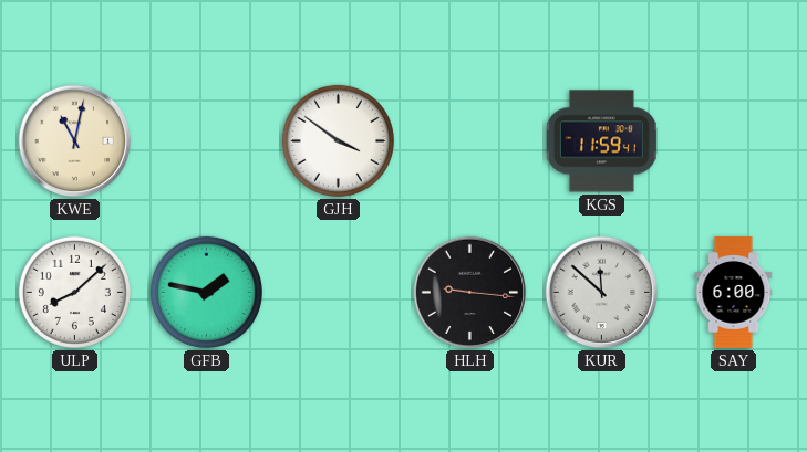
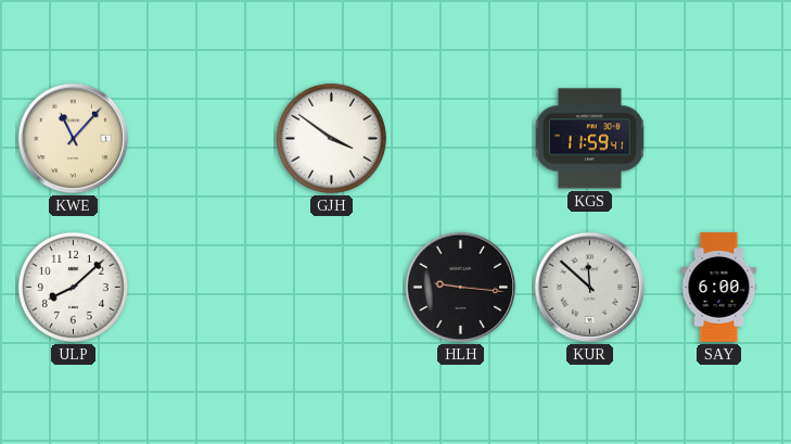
KWE: 11:02 -> 11:07
GFB: 1:47 -> none
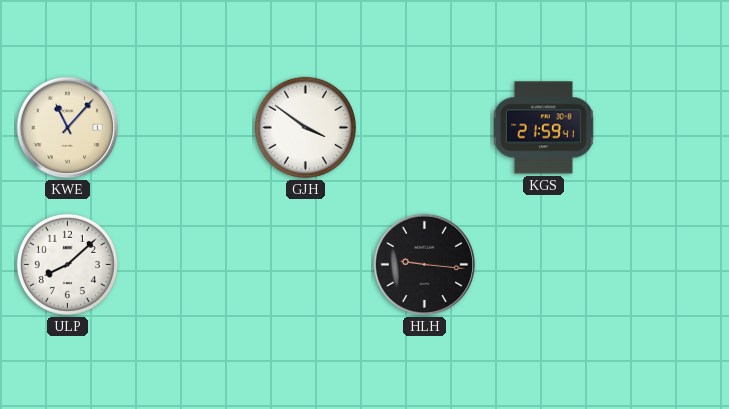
KGS: 11:59 -> 21:59
KUR: 11:52 -> none
SAY: 6:00 -> none
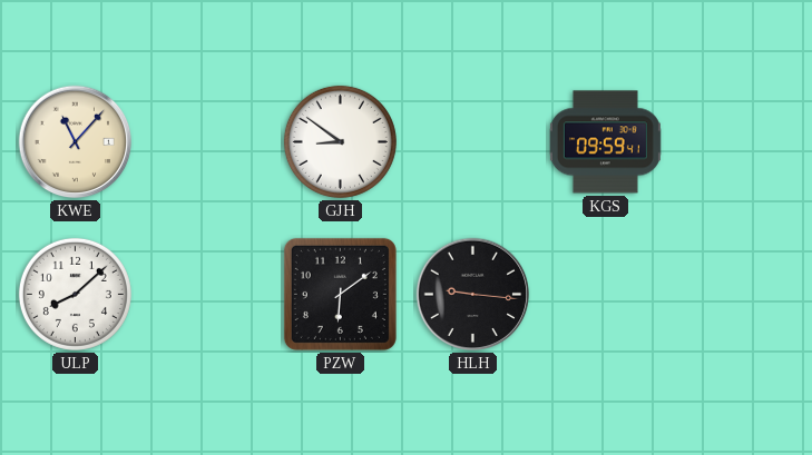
GJH: 3:51 -> 8:51
KGS: 21:59 -> 09:59
PZW: none -> 6:09
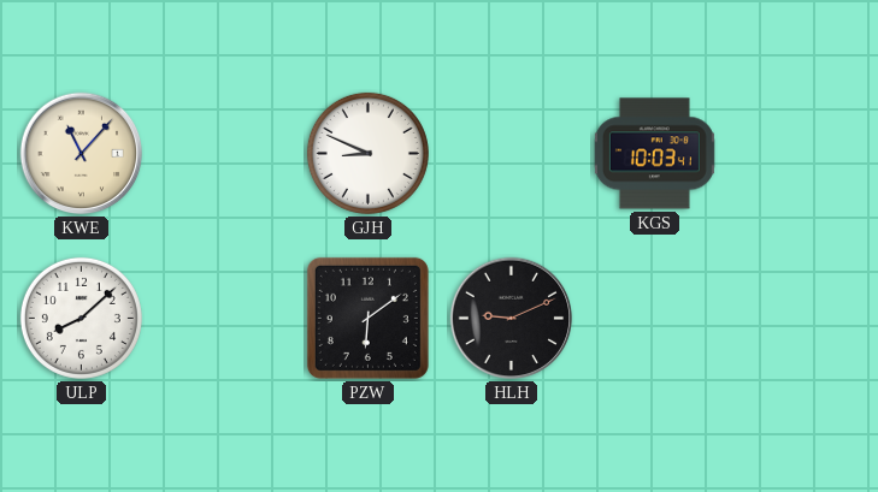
GJH: 8:51 -> 8:49
KGS: 09:59 -> 10:03
HLH: 9:16 -> 9:11
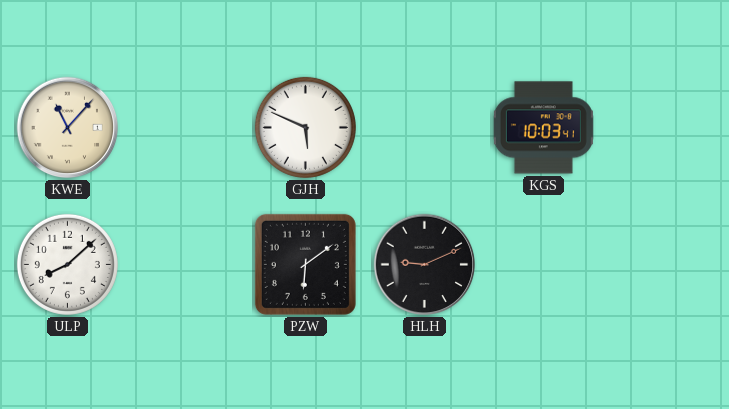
GJH: 8:49 -> 5:49
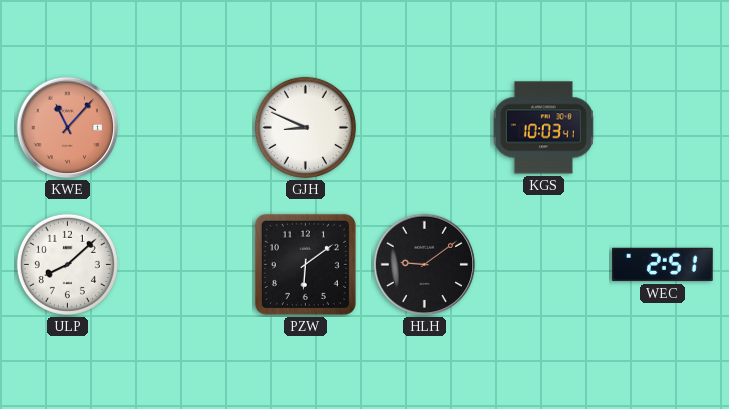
KWE dial: cream -> salmon
GJH: 5:49 -> 8:49
HLH: 9:11 -> 9:09
WEC: none -> 2:51
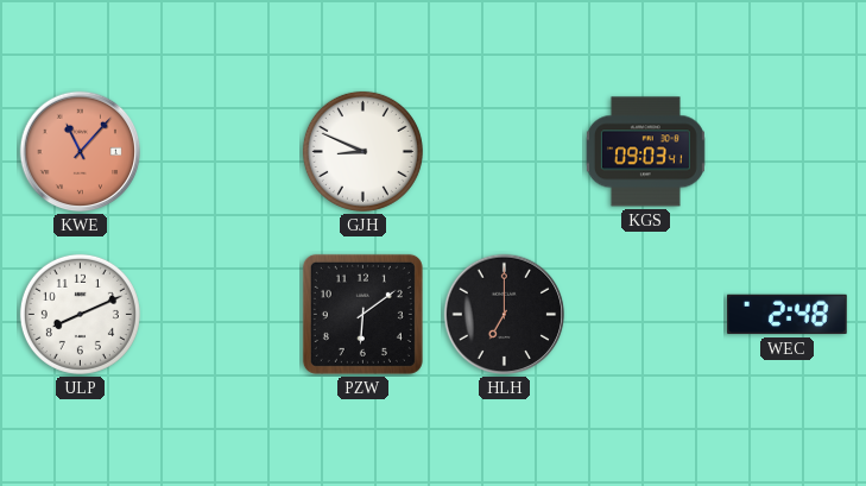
KGS: 10:03 -> 09:03
ULP: 8:08 -> 8:11
HLH: 9:09 -> 7:00
WEC: 2:51 -> 2:48
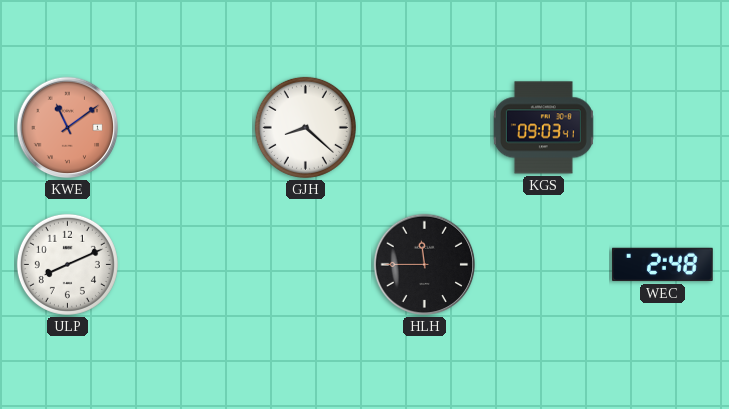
KWE: 11:07 -> 11:09
GJH: 8:49 -> 8:22
PZW: 6:09 -> none
HLH: 7:00 -> 11:45
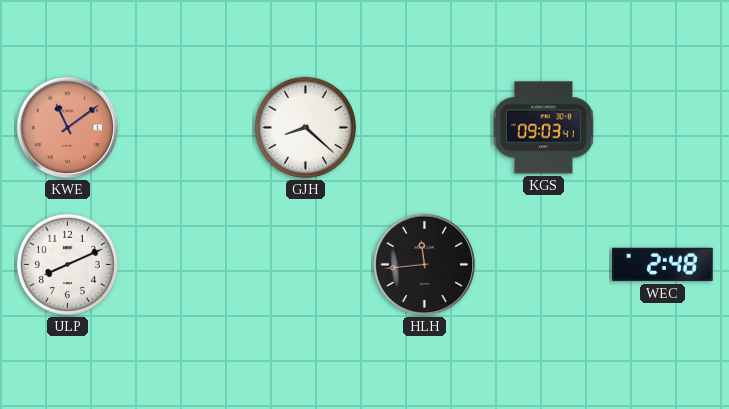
HLH: 11:45 -> 11:44
